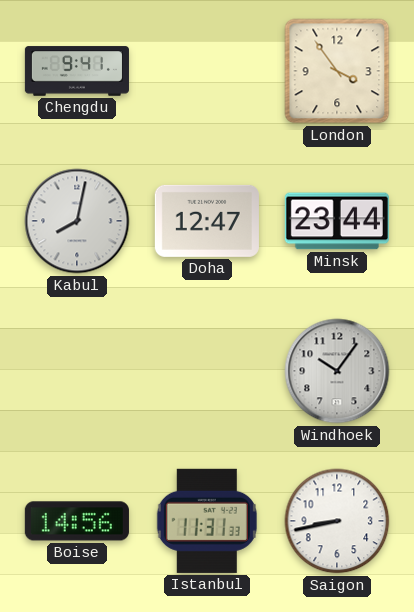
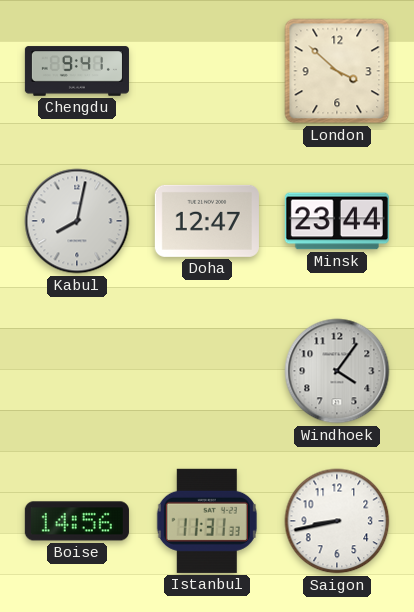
London: 3:54 -> 3:52
Windhoek: 10:06 -> 4:06
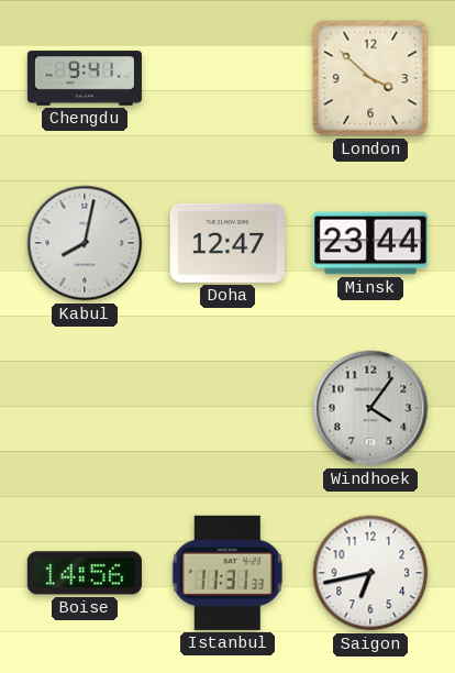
Saigon: 8:43 -> 6:43
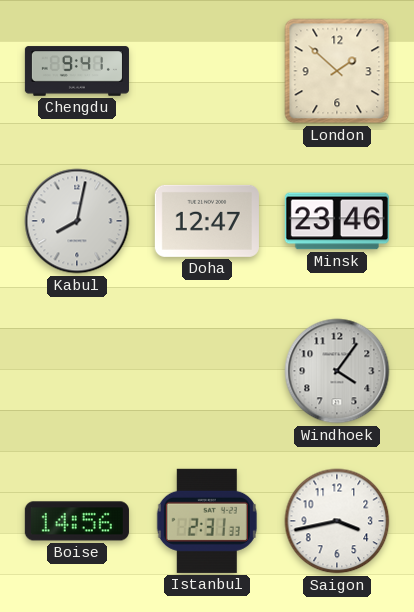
London: 3:52 -> 1:52
Minsk: 23:44 -> 23:46
Istanbul: 11:31 -> 2:31
Saigon: 6:43 -> 3:43
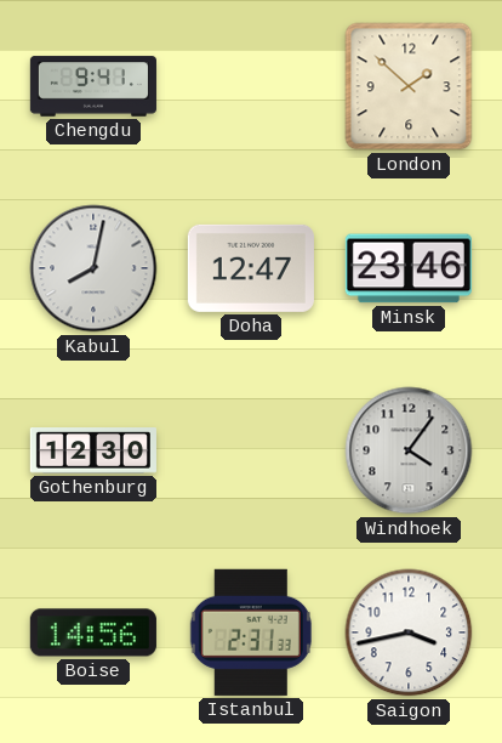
Gothenburg: none -> 12:30
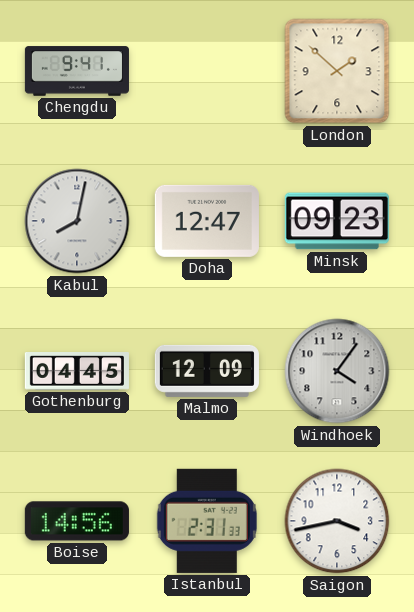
Minsk: 23:46 -> 09:23
Gothenburg: 12:30 -> 04:45
Malmo: none -> 12:09
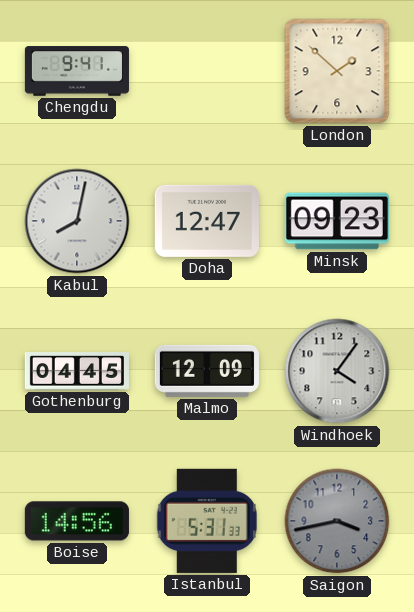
Istanbul: 2:31 -> 5:31
Saigon dial: white -> grey
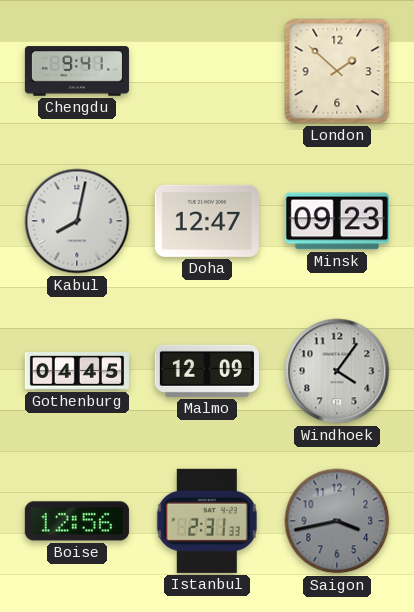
Boise: 14:56 -> 12:56
Istanbul: 5:31 -> 2:31
